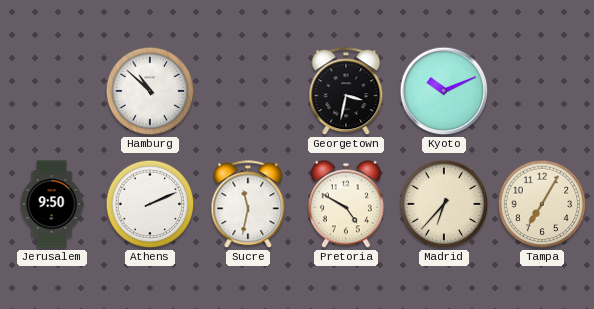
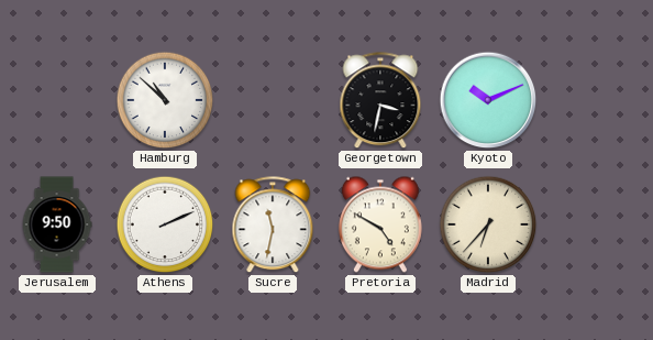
Tampa: 7:05 -> none
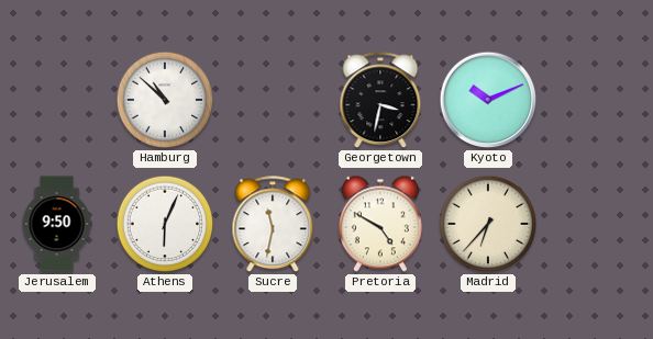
Athens: 2:11 -> 6:04
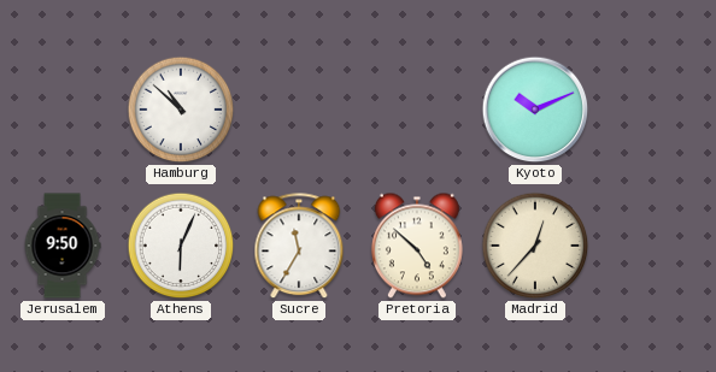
Georgetown: 3:32 -> none
Sucre: 11:32 -> 11:35
Pretoria: 4:50 -> 4:52
Madrid: 6:37 -> 12:37
